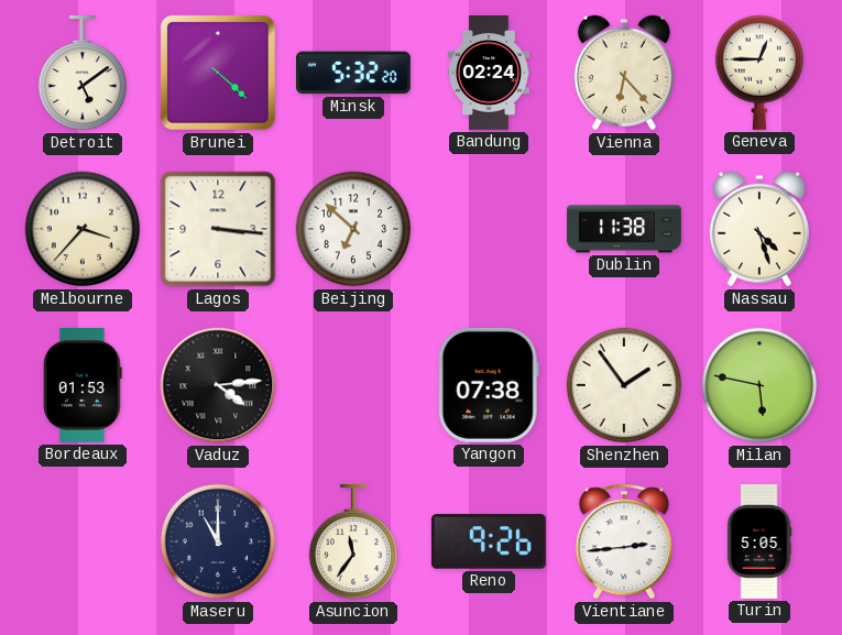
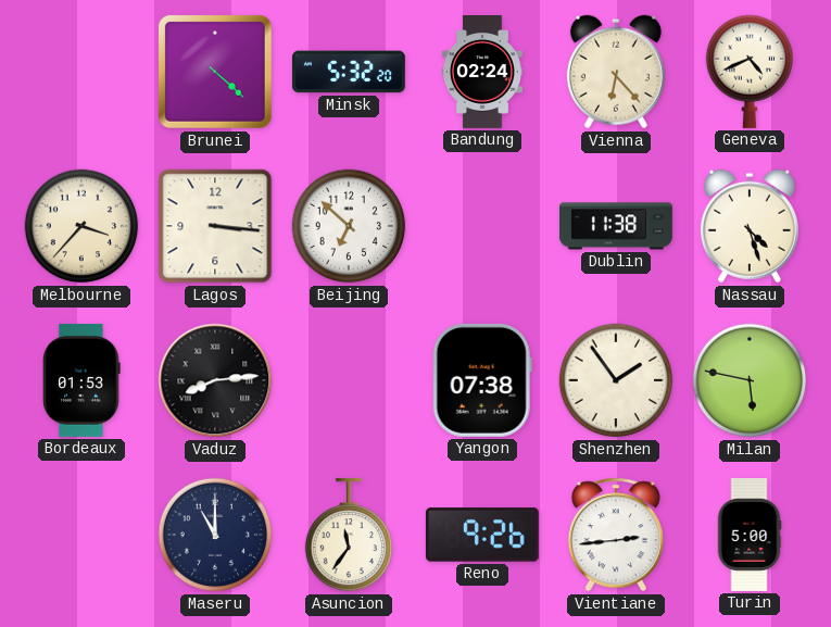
Detroit: 5:09 -> none
Geneva: 12:45 -> 4:41
Vaduz: 4:14 -> 8:14
Turin: 5:05 -> 5:00
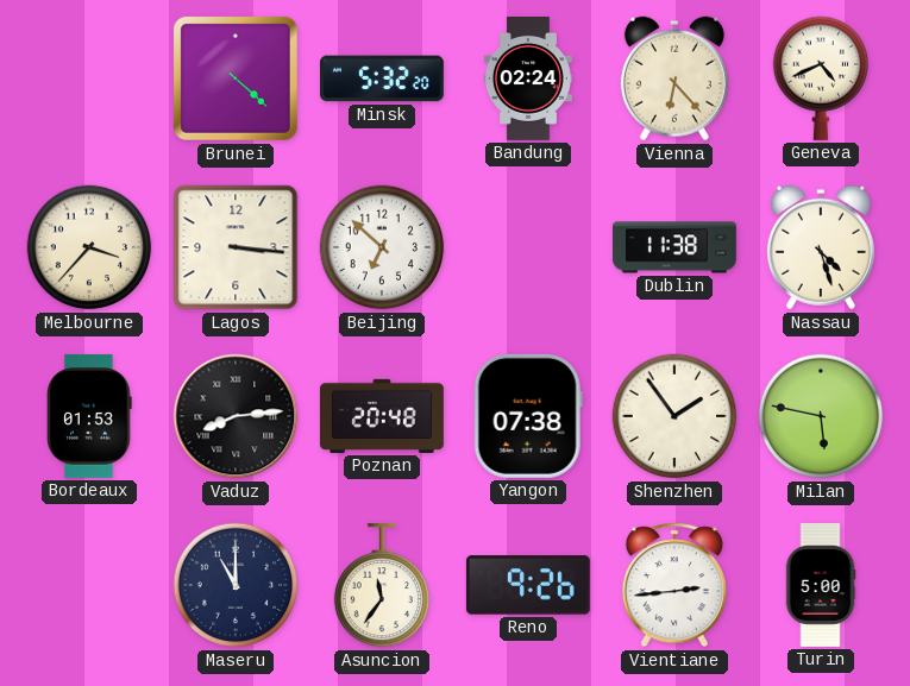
Poznan: none -> 20:48
